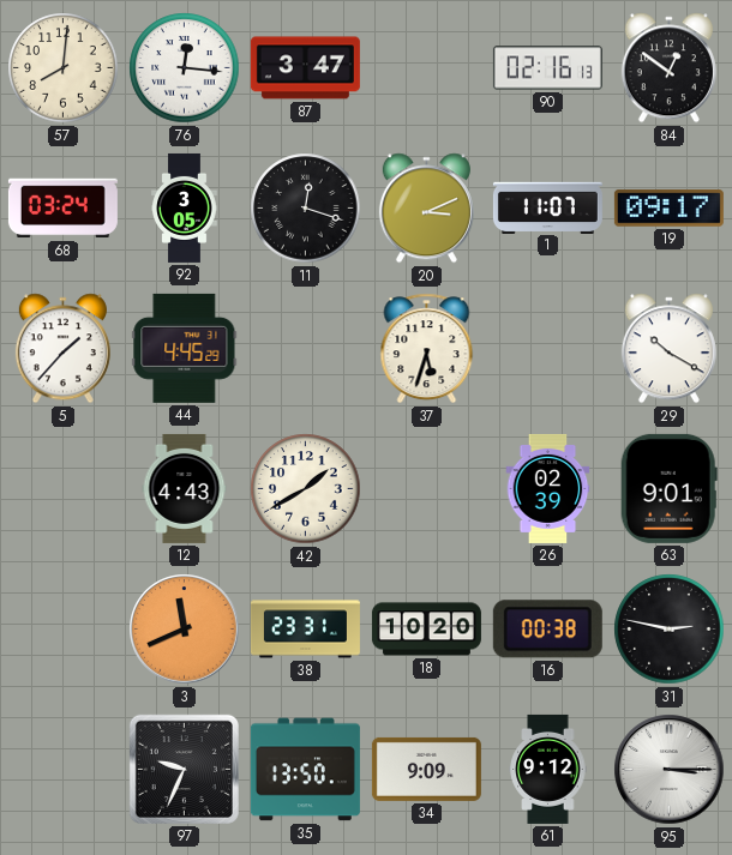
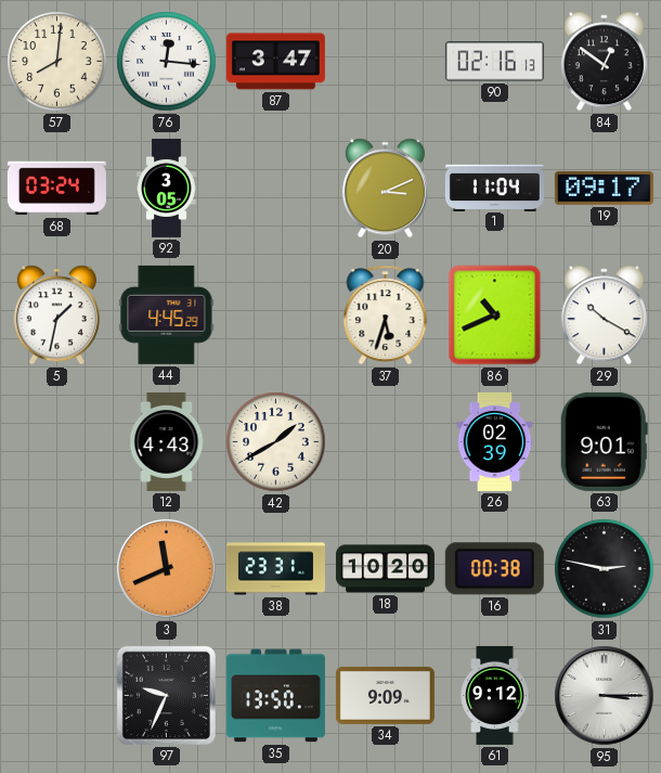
11: 12:18 -> none
1: 11:07 -> 11:04
5: 1:37 -> 1:32
86: none -> 10:41
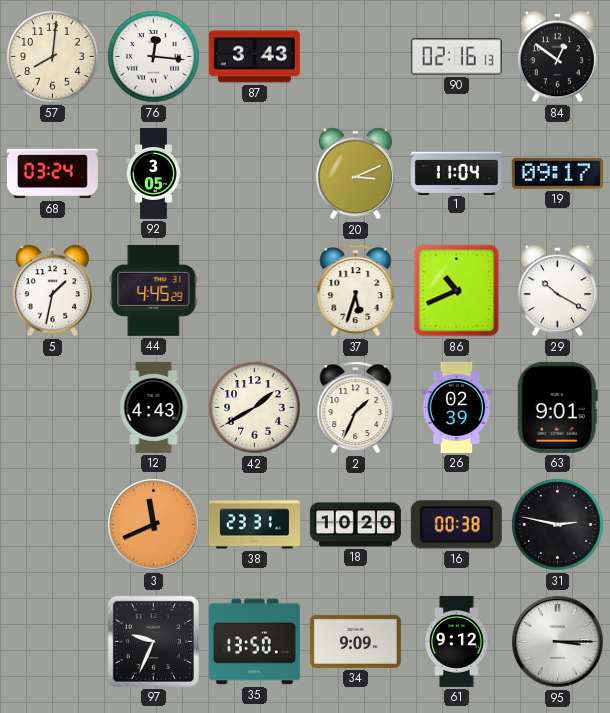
87: 3:47 -> 3:43
2: none -> 1:34
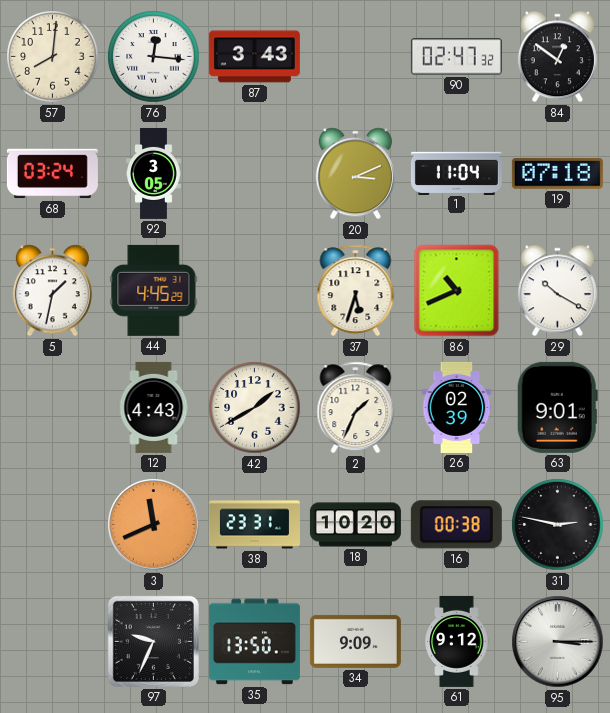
90: 02:16 -> 02:47
19: 09:17 -> 07:18
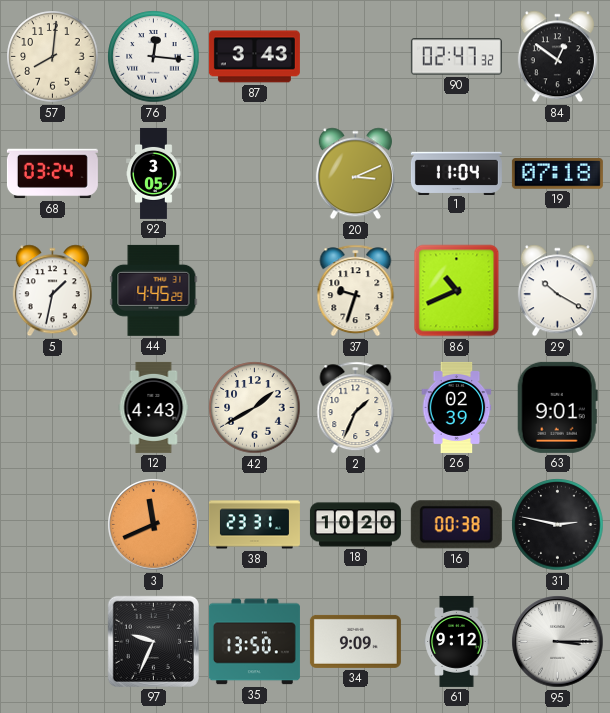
37: 5:33 -> 9:33
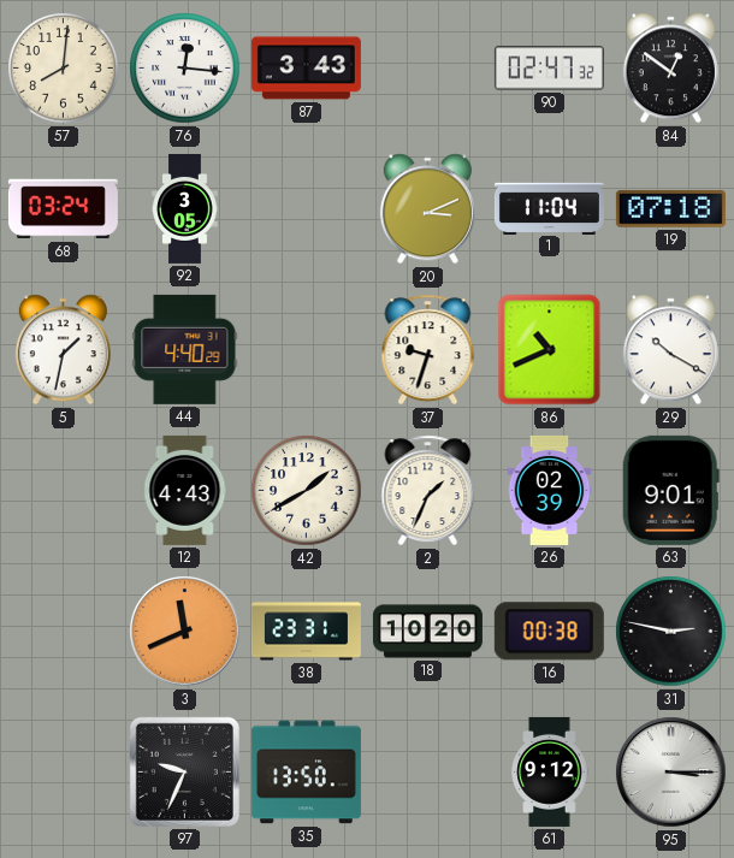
44: 4:45 -> 4:40
34: 9:09 -> none
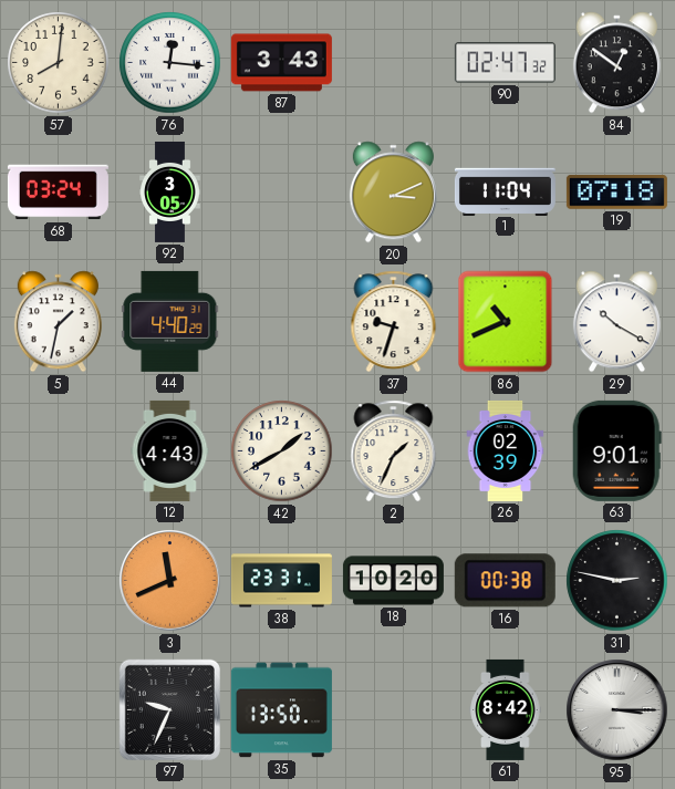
61: 9:12 -> 8:42
